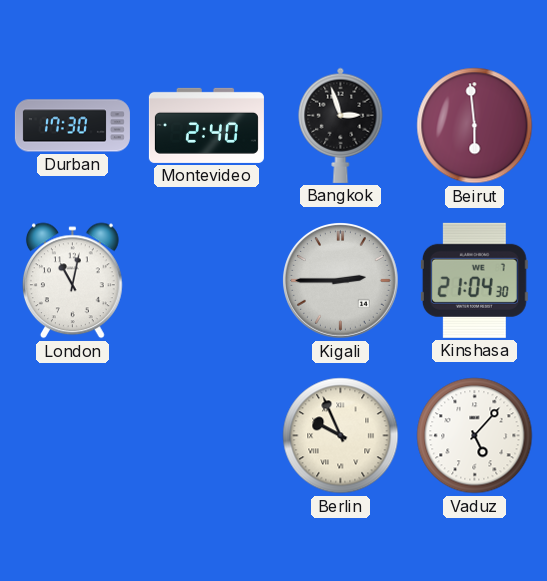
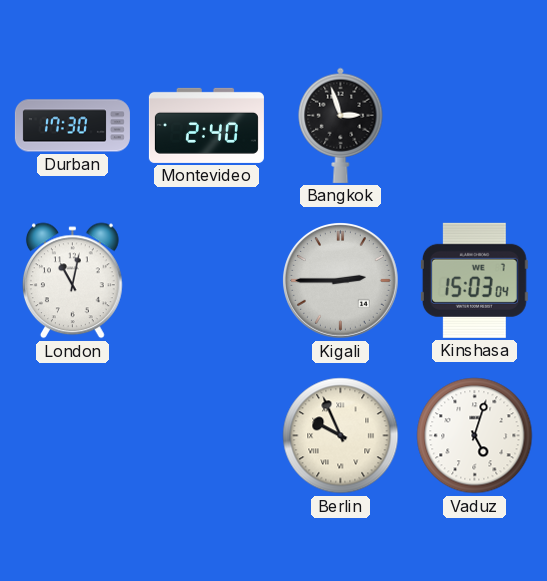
Beirut: 5:59 -> none
Kinshasa: 21:04 -> 15:03
Vaduz: 5:07 -> 5:03
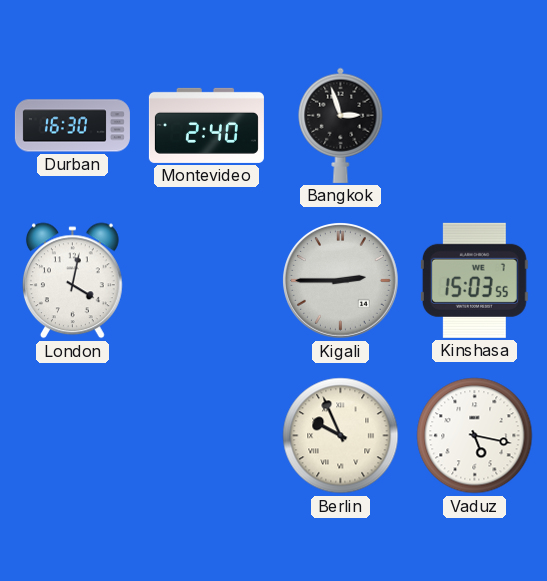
Durban: 17:30 -> 16:30
London: 11:02 -> 4:02
Kinshasa: 15:03:04 -> 15:03:55
Vaduz: 5:03 -> 5:17
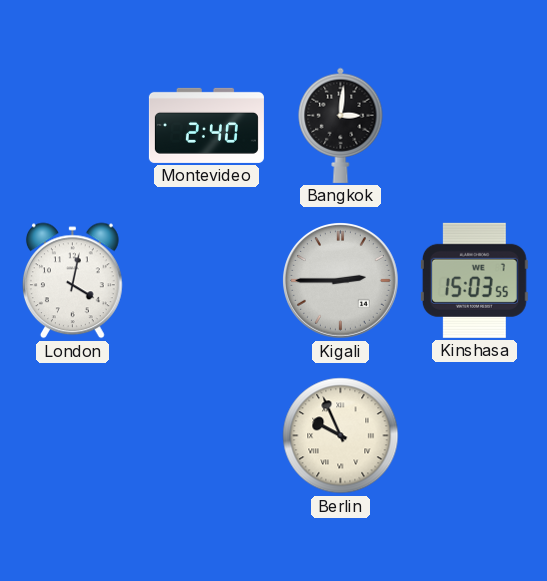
Durban: 16:30 -> none
Bangkok: 2:57 -> 3:01
Vaduz: 5:17 -> none
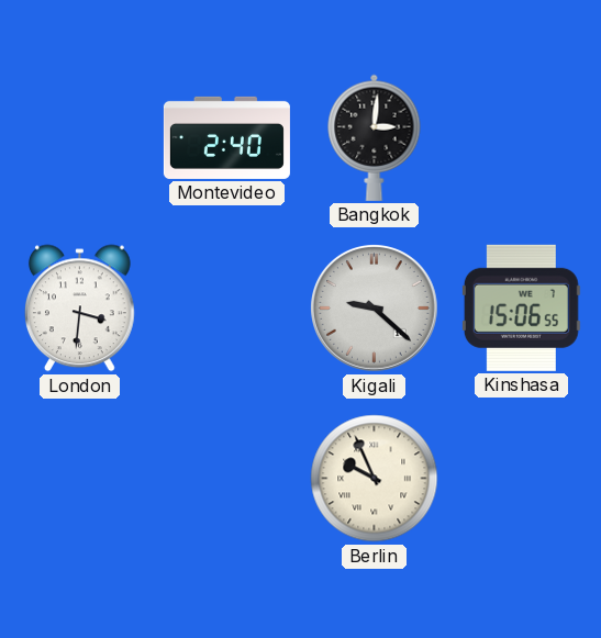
London: 4:02 -> 3:31
Kigali: 2:45 -> 9:22
Kinshasa: 15:03 -> 15:06
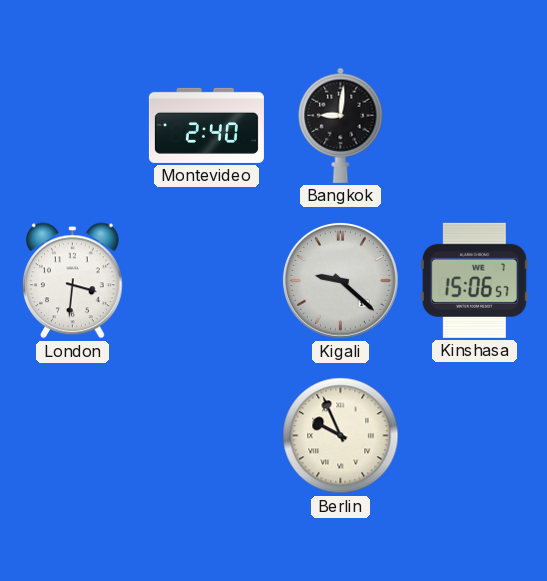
Bangkok: 3:01 -> 9:01
Kinshasa: 15:06:55 -> 15:06:57
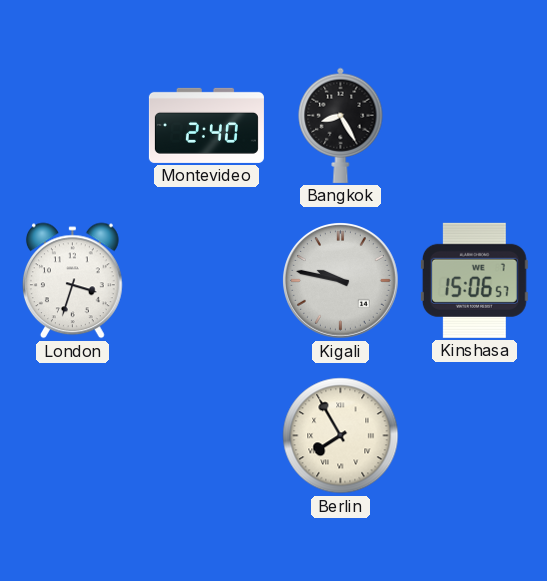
Bangkok: 9:01 -> 8:25
London: 3:31 -> 3:33
Kigali: 9:22 -> 9:47
Berlin: 9:56 -> 7:55
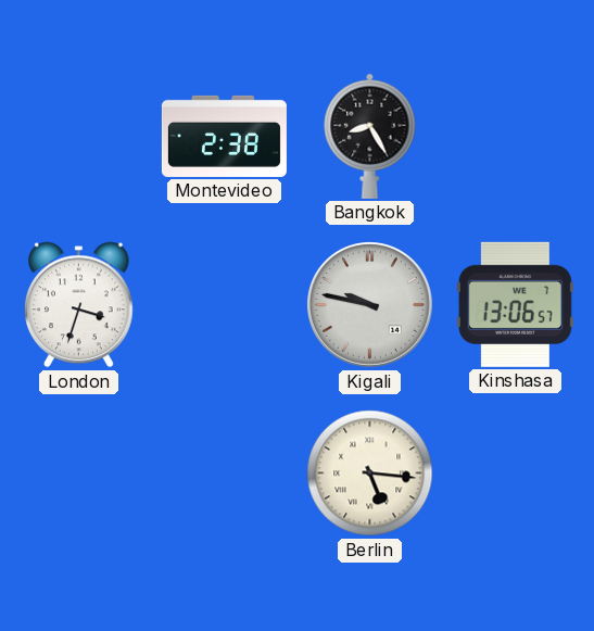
Montevideo: 2:40 -> 2:38
Kinshasa: 15:06 -> 13:06
Berlin: 7:55 -> 5:16
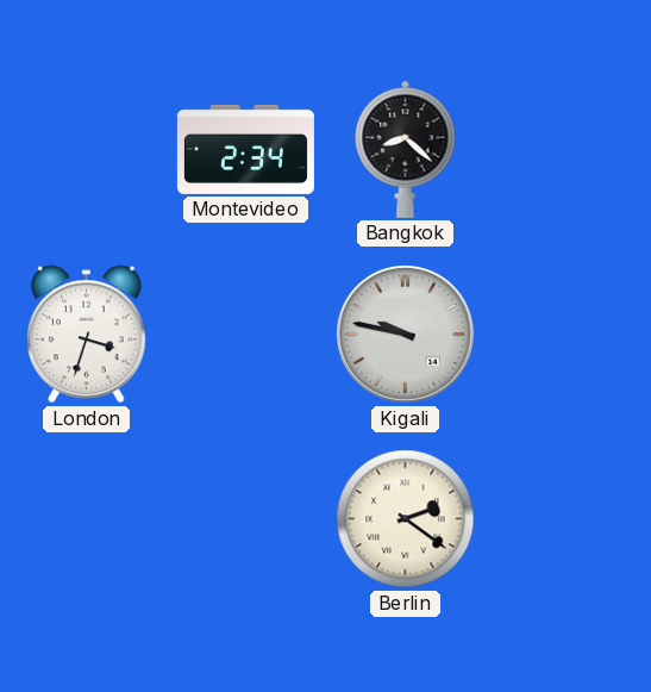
Montevideo: 2:38 -> 2:34
Bangkok: 8:25 -> 8:22
Kinshasa: 13:06 -> none
Berlin: 5:16 -> 2:21
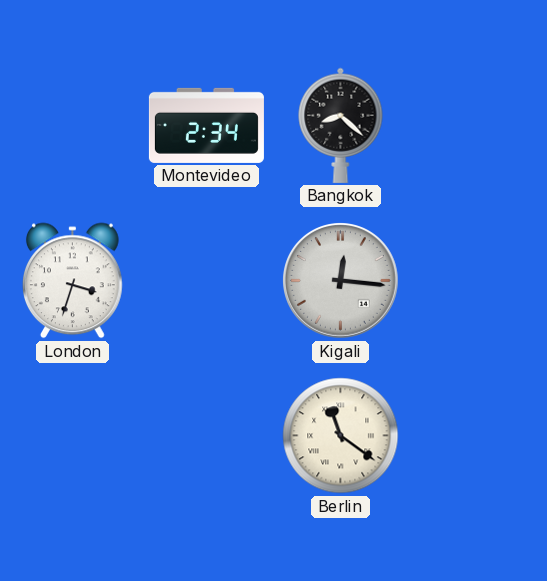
Kigali: 9:47 -> 12:16
Berlin: 2:21 -> 11:21
